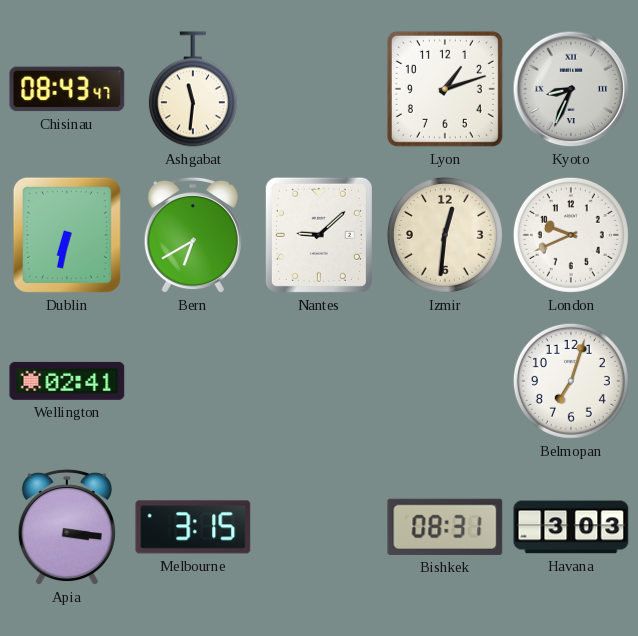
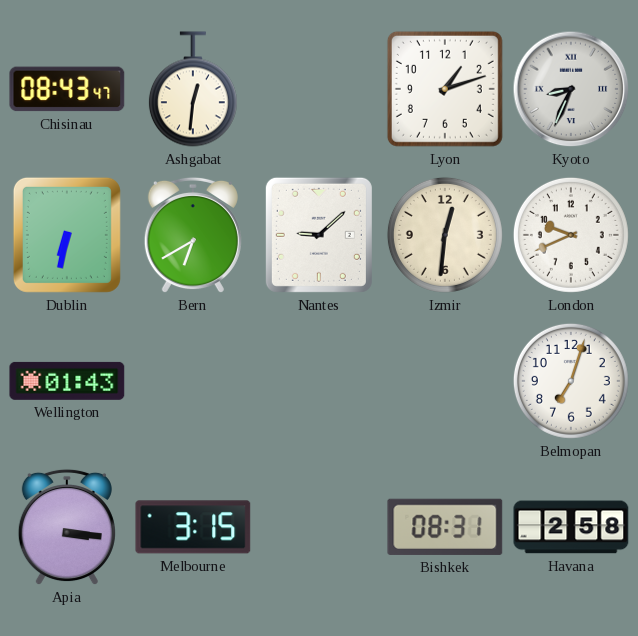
Ashgabat: 11:31 -> 12:31
Wellington: 02:41 -> 01:43
Havana: 3:03 -> 2:58
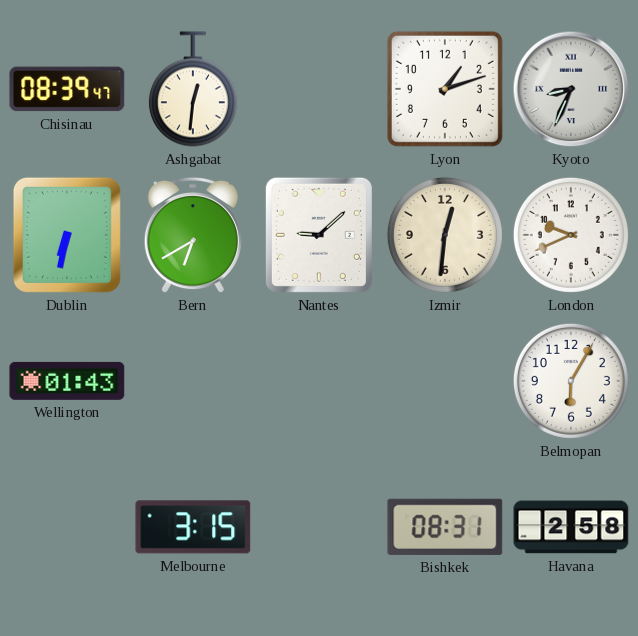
Chisinau: 08:43 -> 08:39
Belmopan: 7:03 -> 6:05
Apia: 3:16 -> none
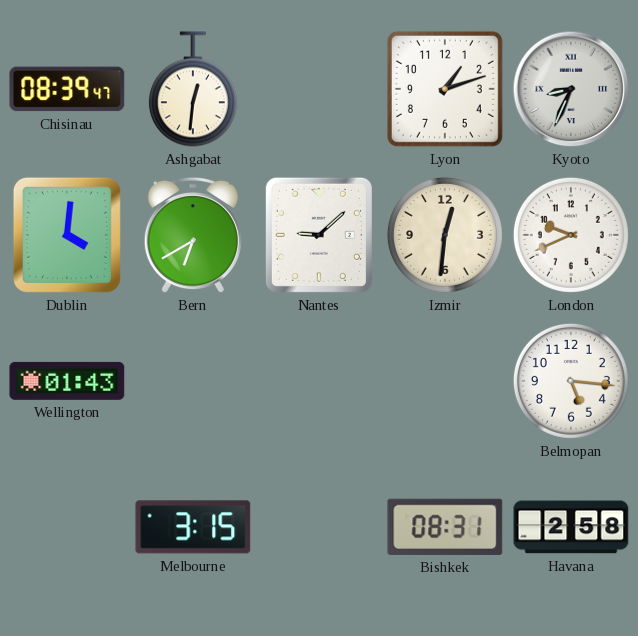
Dublin: 6:32 -> 4:01
Belmopan: 6:05 -> 5:16
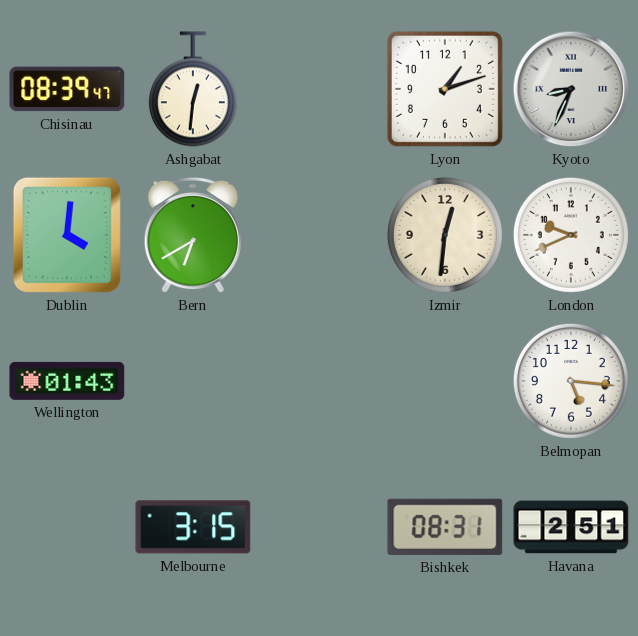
Nantes: 9:08 -> none
Havana: 2:58 -> 2:51
